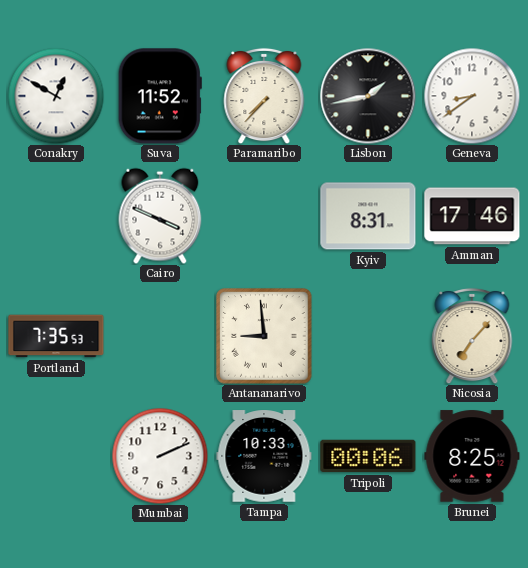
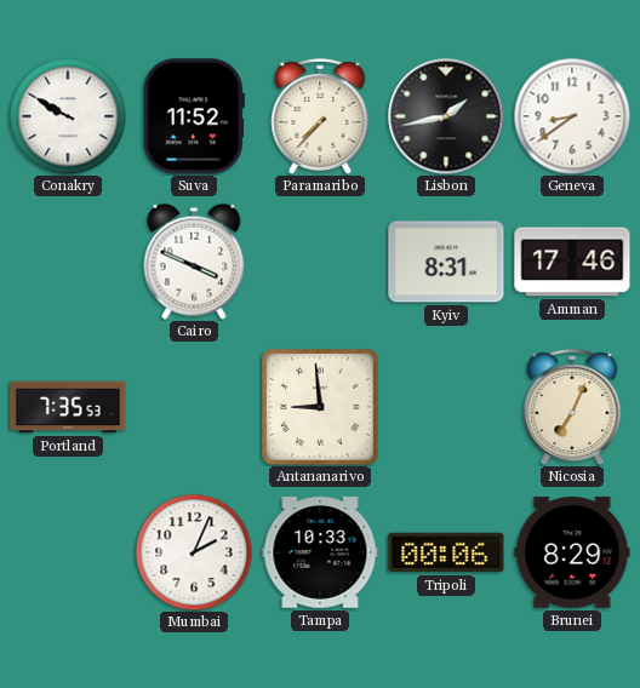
Conakry: 12:50 -> 9:50
Nicosia: 7:07 -> 7:04
Mumbai: 2:11 -> 2:04
Brunei: 8:25 -> 8:29
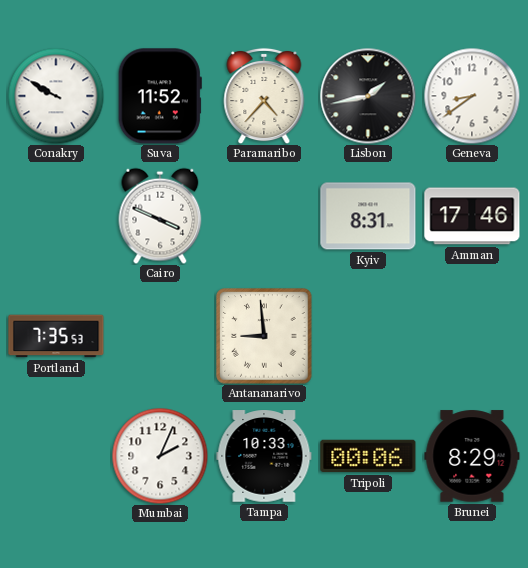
Paramaribo: 7:37 -> 4:37
Nicosia: 7:04 -> none
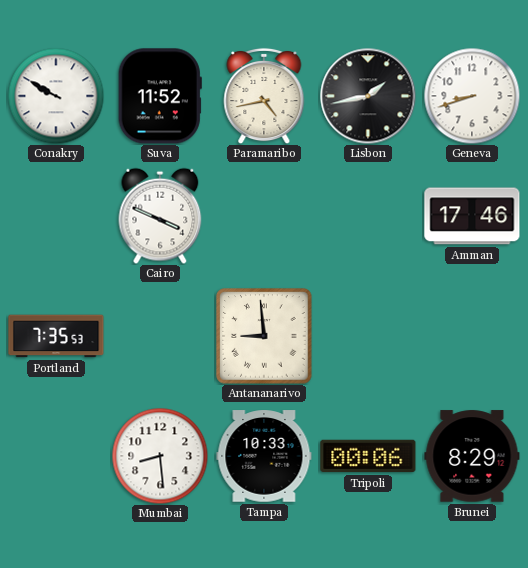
Paramaribo: 4:37 -> 4:43
Geneva: 8:39 -> 8:42
Kyiv: 8:31 -> none
Mumbai: 2:04 -> 8:29
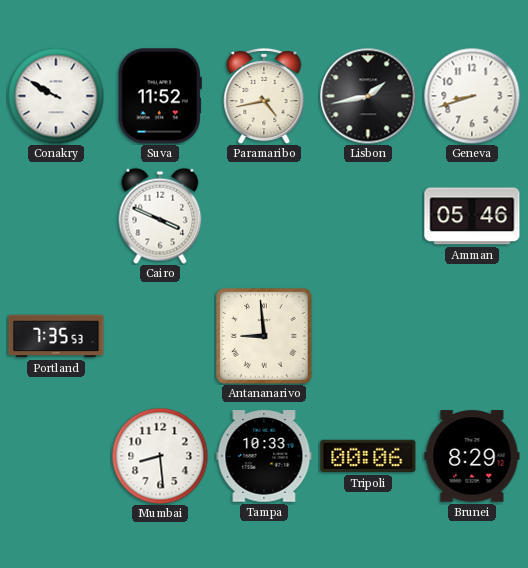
Amman: 17:46 -> 05:46
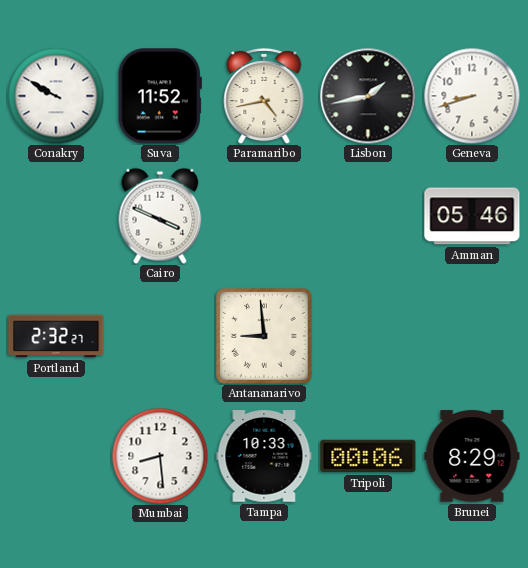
Portland: 7:35 -> 2:32
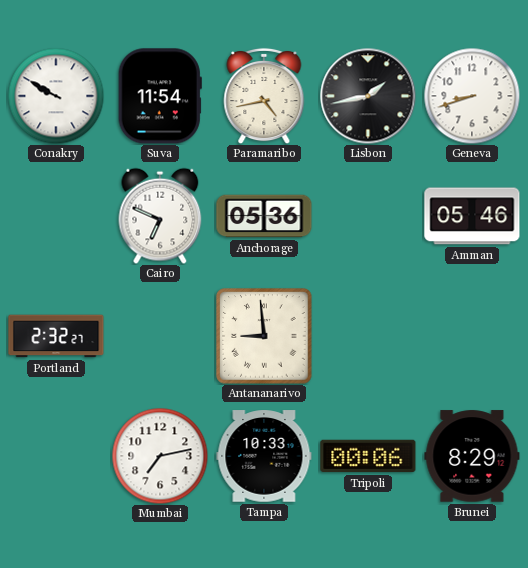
Suva: 11:52 -> 11:54
Cairo: 3:49 -> 6:49
Anchorage: none -> 05:36
Mumbai: 8:29 -> 7:13
